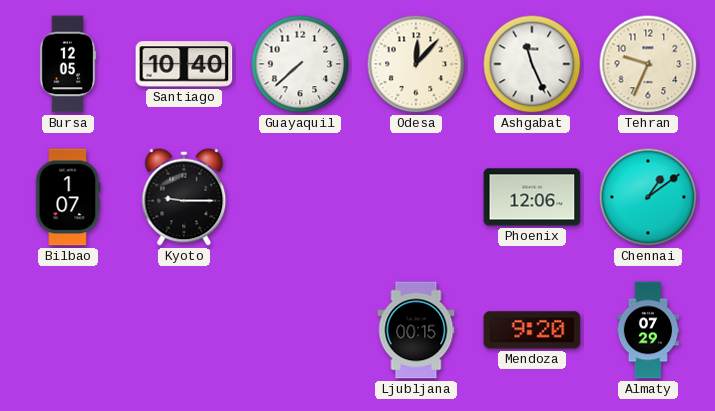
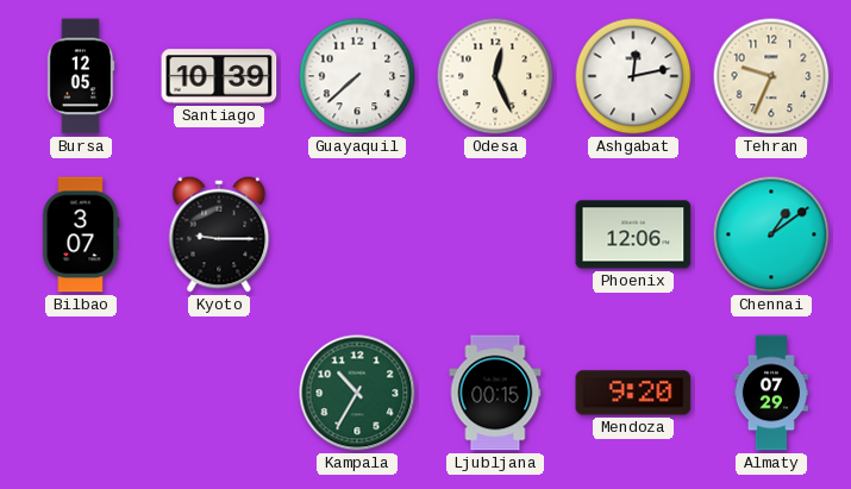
Santiago: 10:40 -> 10:39
Odesa: 12:07 -> 12:26
Ashgabat: 11:26 -> 12:13
Bilbao: 1:07 -> 3:07
Kampala: none -> 10:35
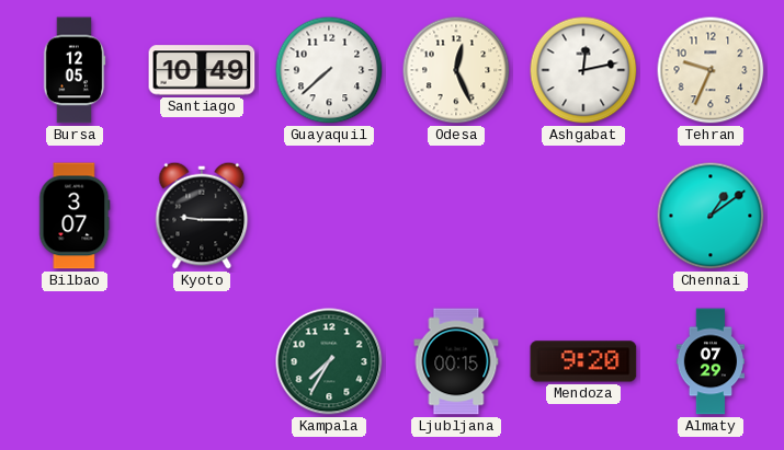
Santiago: 10:39 -> 10:49
Phoenix: 12:06 -> none
Kampala: 10:35 -> 7:35
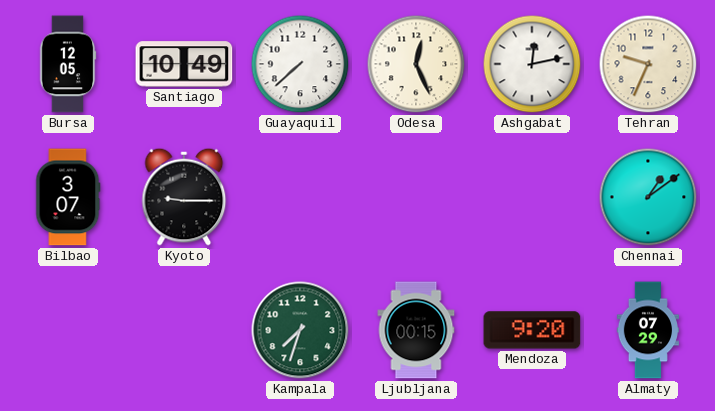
Kampala: 7:35 -> 7:33
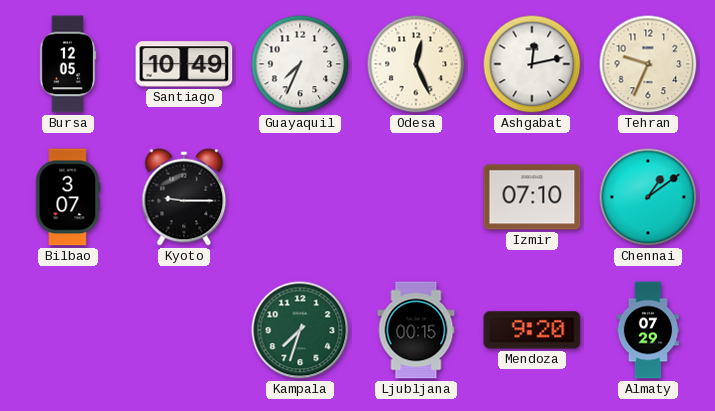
Guayaquil: 7:38 -> 7:34
Izmir: none -> 07:10
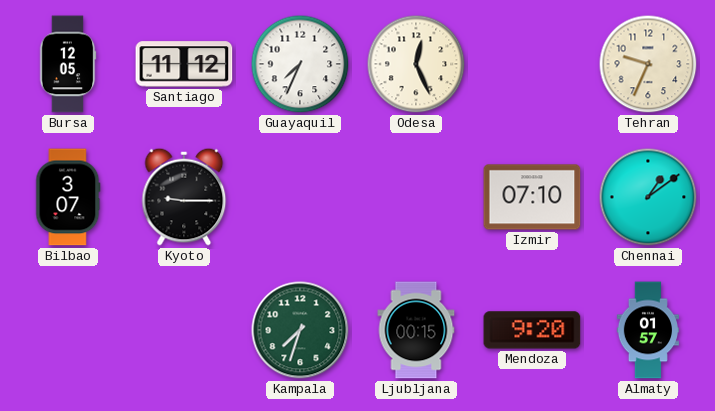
Santiago: 10:49 -> 11:12
Ashgabat: 12:13 -> none
Almaty: 07:29 -> 01:57
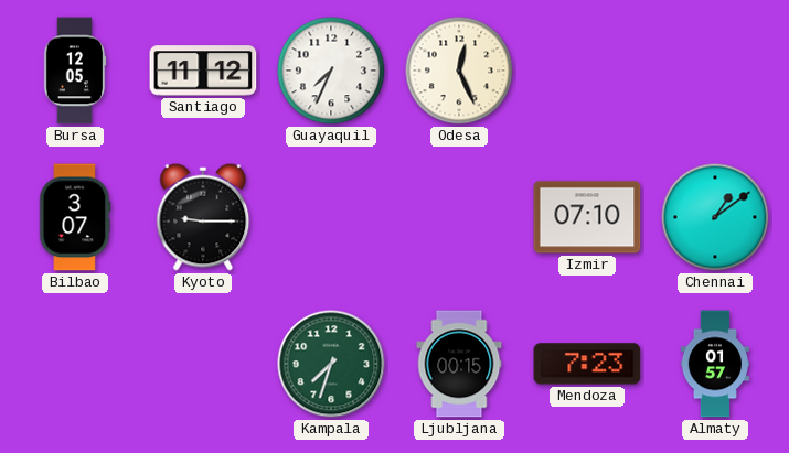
Tehran: 9:34 -> none
Mendoza: 9:20 -> 7:23
